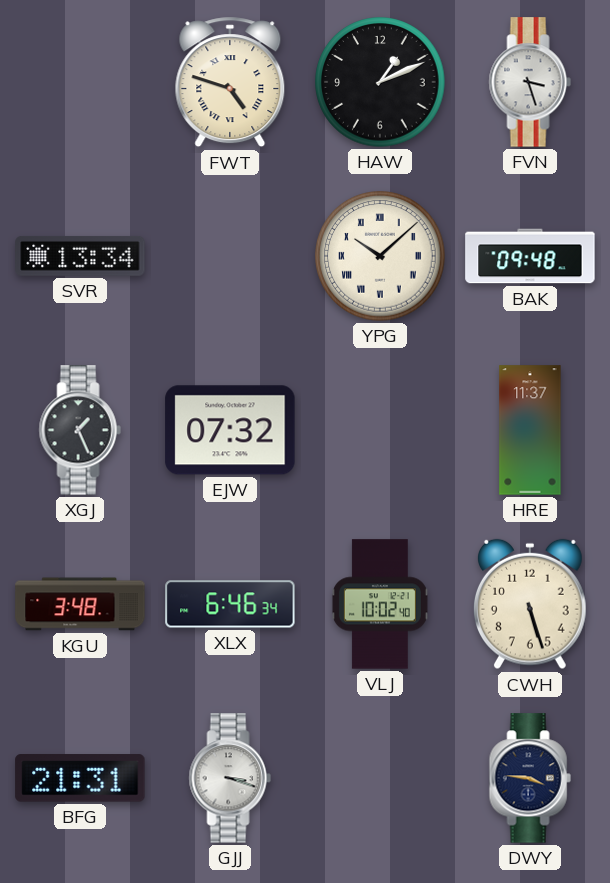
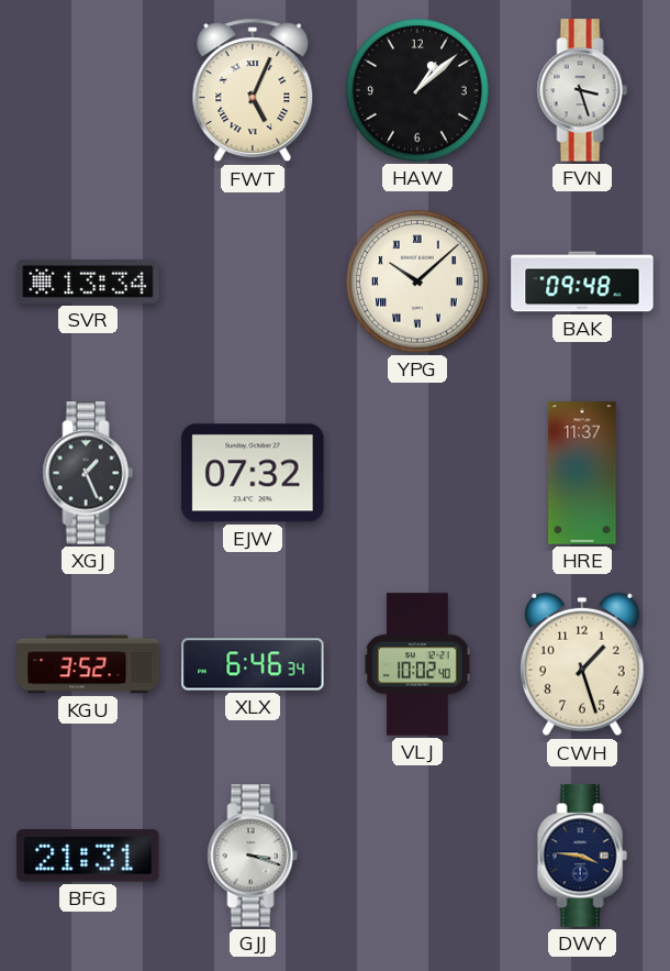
FWT: 4:48 -> 5:04
HAW: 1:11 -> 1:08
KGU: 3:48 -> 3:52
CWH: 5:27 -> 1:27
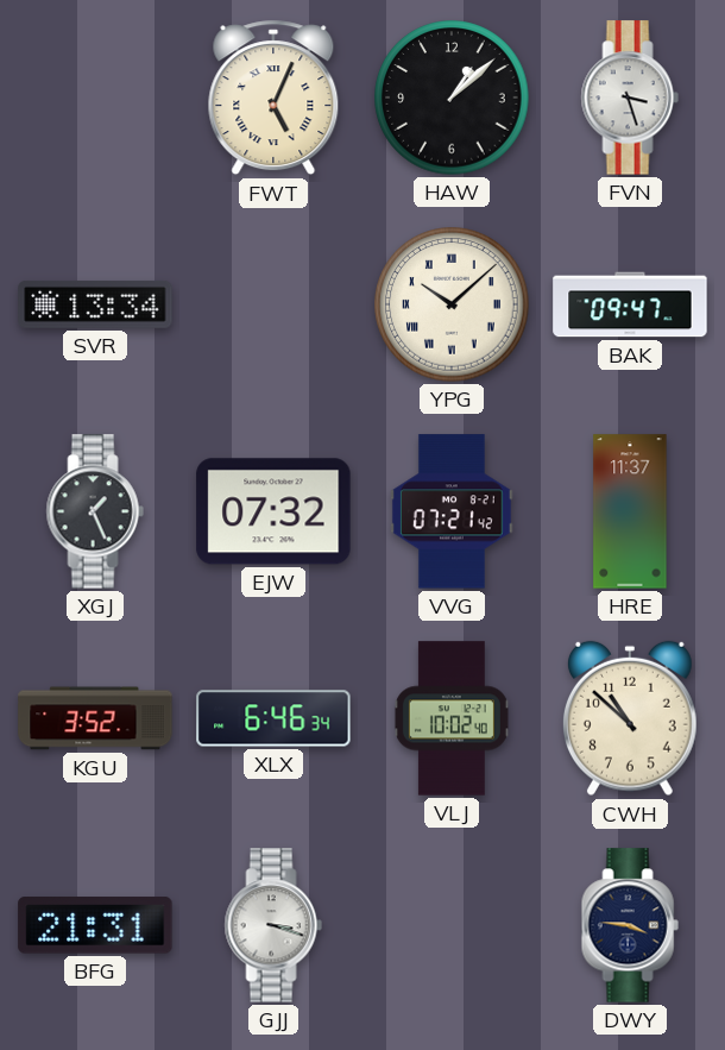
BAK: 09:48 -> 09:47
VVG: none -> 07:21
CWH: 1:27 -> 10:52
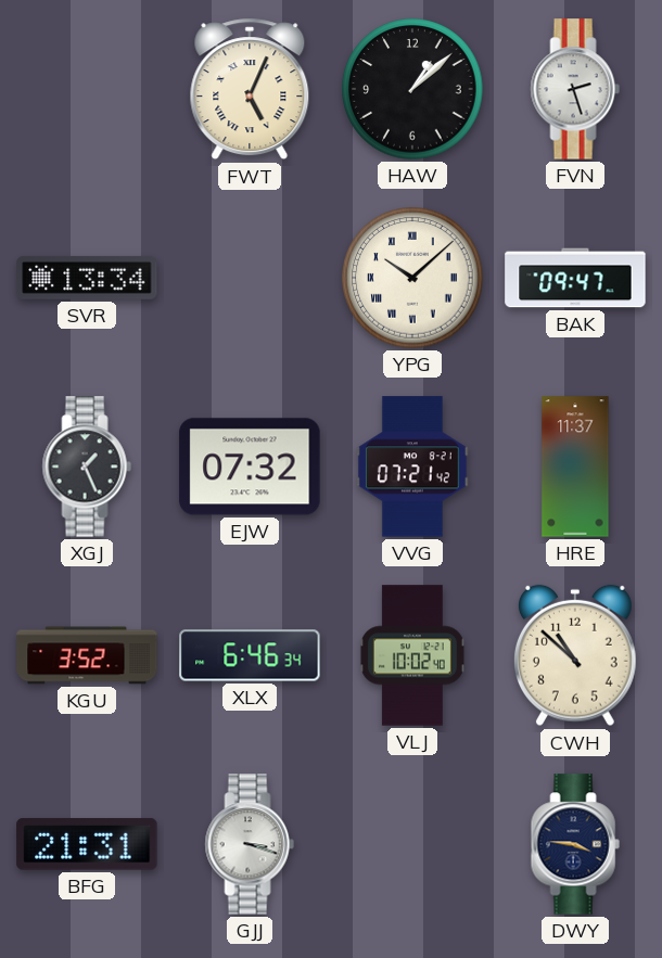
FVN: 3:27 -> 2:27
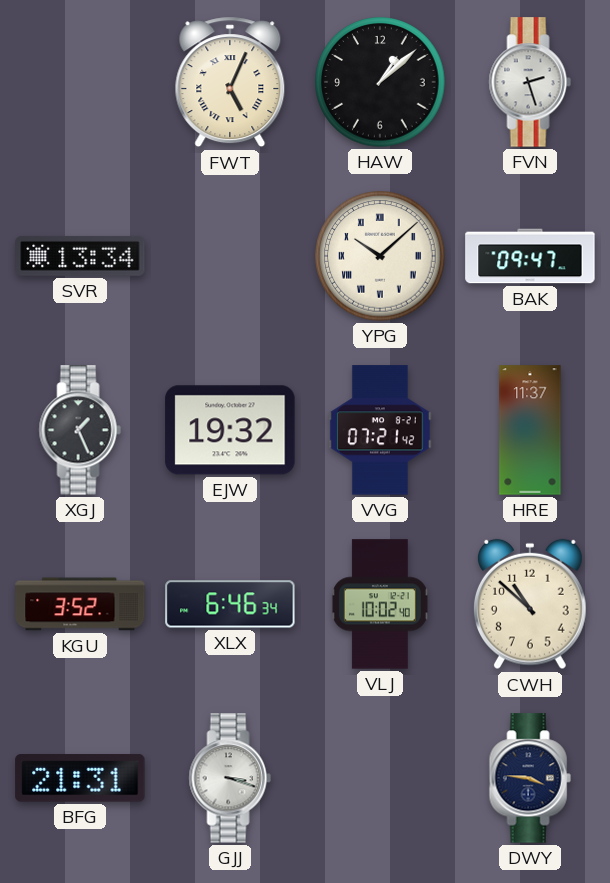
EJW: 07:32 -> 19:32
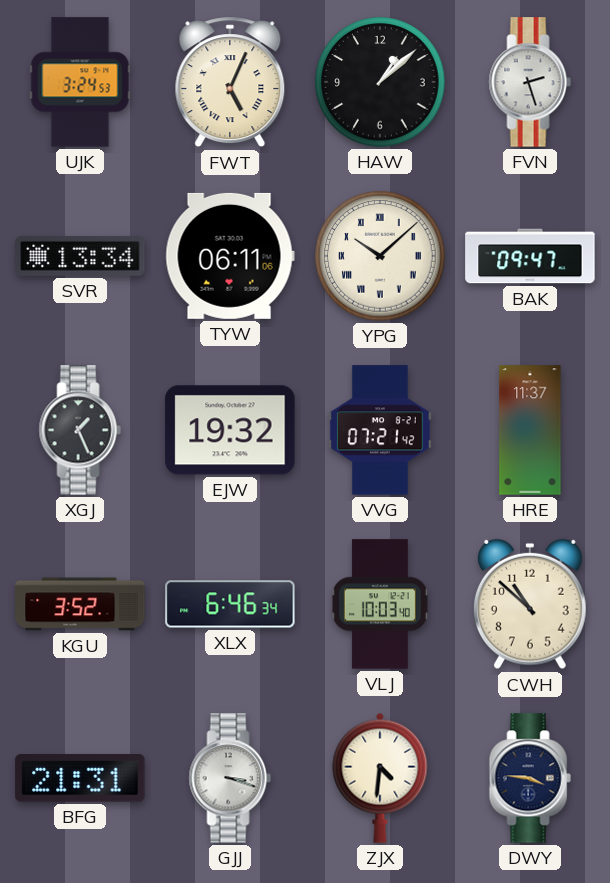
UJK: none -> 3:24
TYW: none -> 06:11
VLJ: 10:02 -> 10:03
ZJX: none -> 4:31
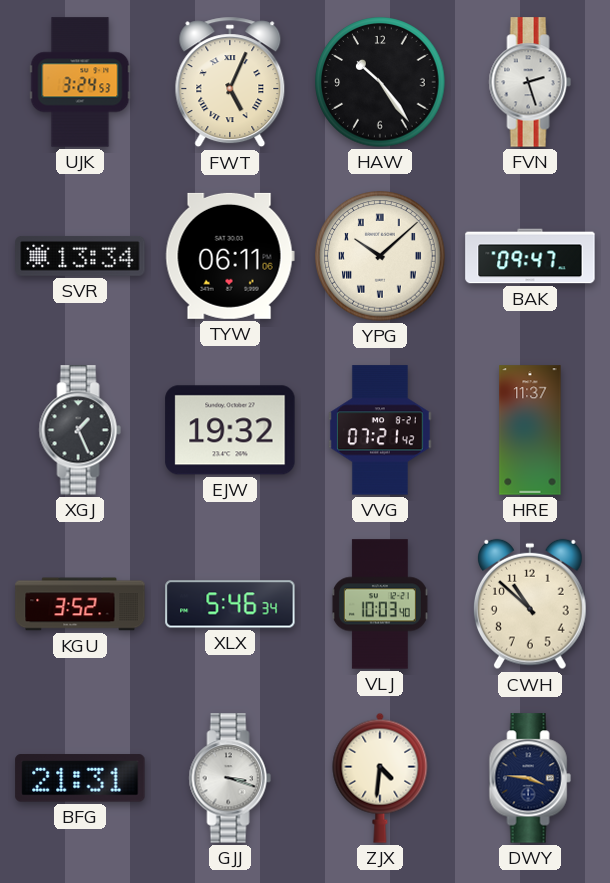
HAW: 1:08 -> 10:24
XLX: 6:46 -> 5:46
